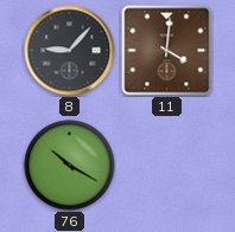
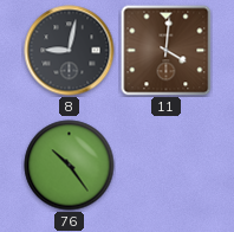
8: 9:07 -> 9:02
76: 10:20 -> 10:24
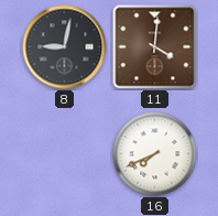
76: 10:24 -> none
16: none -> 7:41
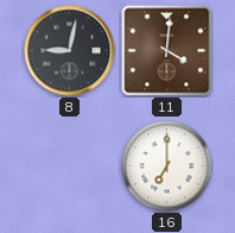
16: 7:41 -> 7:00
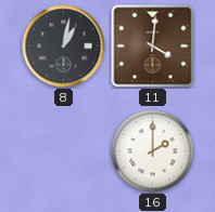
8: 9:02 -> 1:02
16: 7:00 -> 2:00
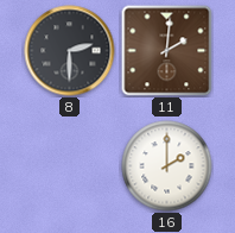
8: 1:02 -> 2:30
11: 4:01 -> 2:01
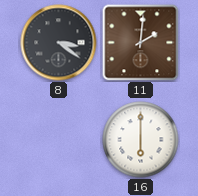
8: 2:30 -> 3:21
16: 2:00 -> 6:00
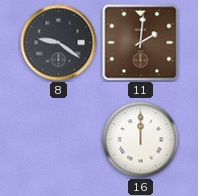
8: 3:21 -> 9:21
16: 6:00 -> 12:00
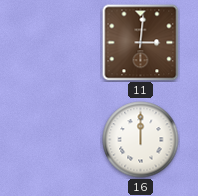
8: 9:21 -> none
11: 2:01 -> 3:01
